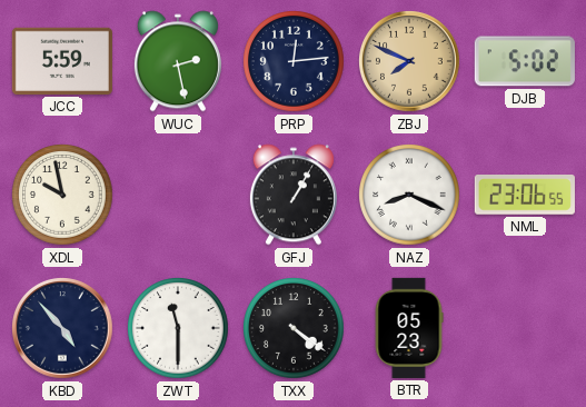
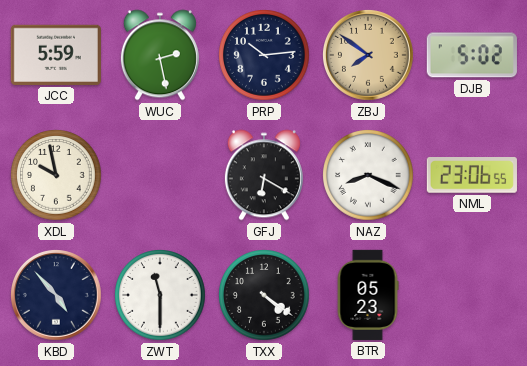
PRP: 12:14 -> 10:14
ZBJ: 7:49 -> 7:51
GFJ: 1:05 -> 6:20
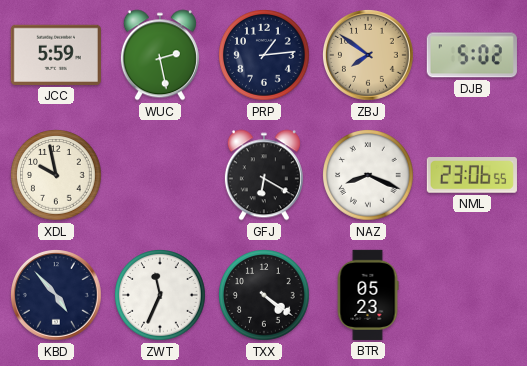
PRP: 10:14 -> 1:14
ZWT: 11:30 -> 11:34
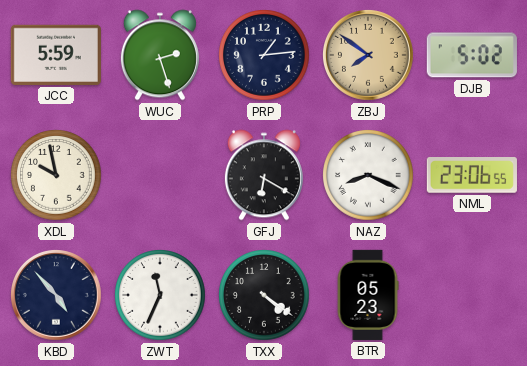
WUC: 2:28 -> 2:27
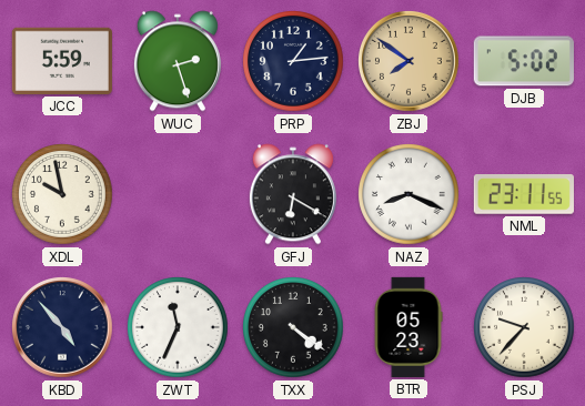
NML: 23:06 -> 23:11
PSJ: none -> 9:37
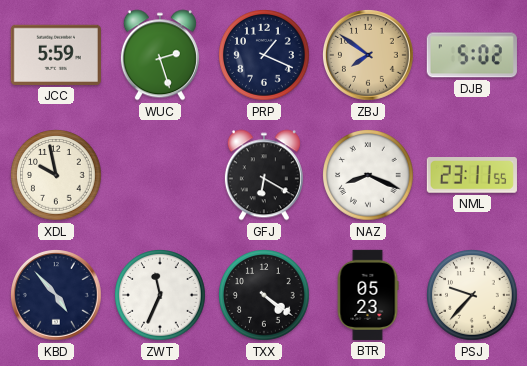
PRP: 1:14 -> 1:19
